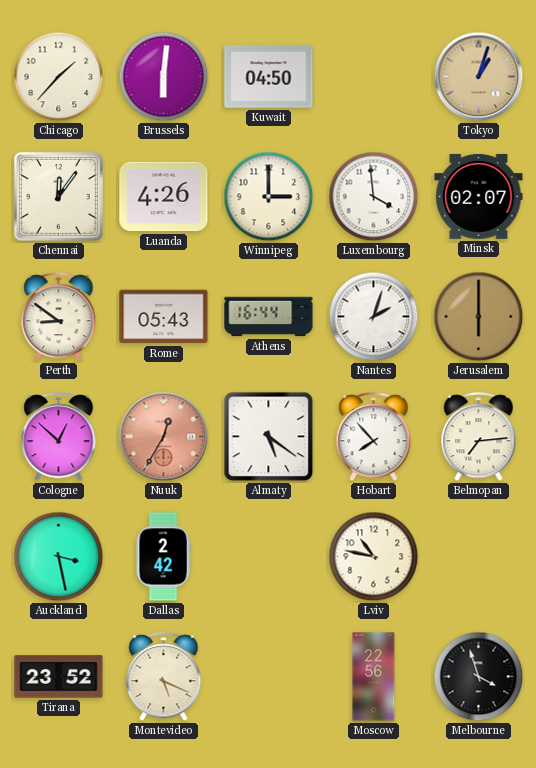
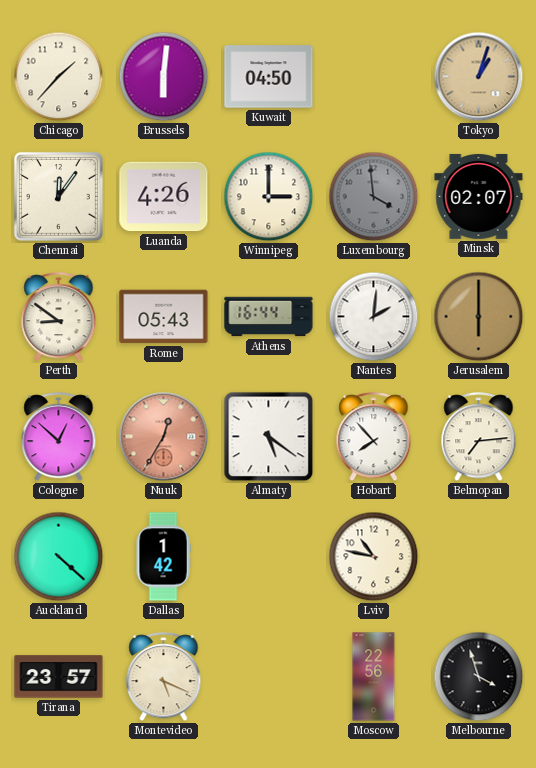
Luxembourg dial: white -> grey
Nantes: 2:03 -> 2:01
Auckland: 3:28 -> 4:22
Dallas: 2:42 -> 1:42
Tirana: 23:52 -> 23:57
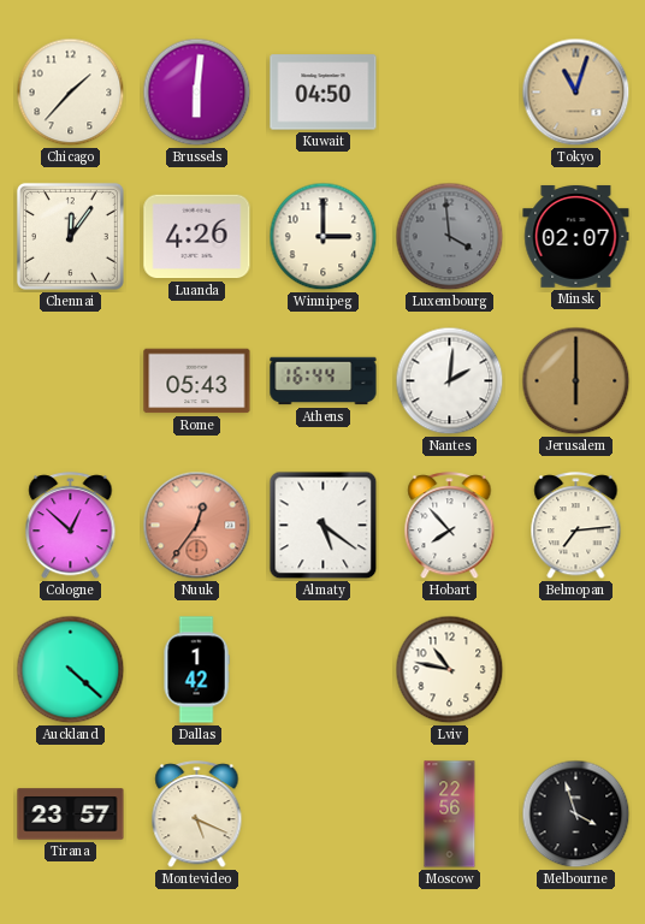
Tokyo: 1:03 -> 11:03
Perth: 8:51 -> none
Nuuk: 12:35 -> 12:36
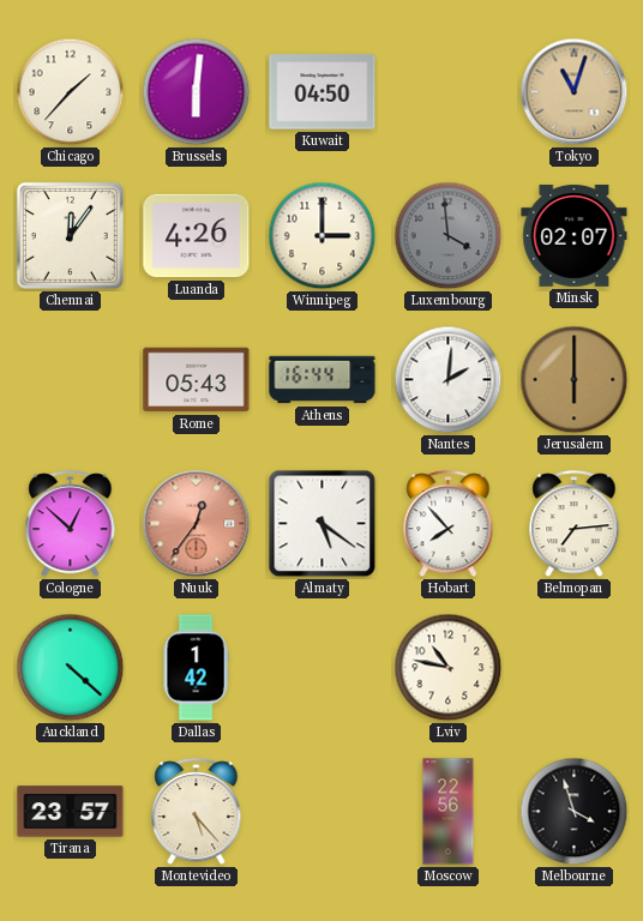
Montevideo: 5:19 -> 5:23
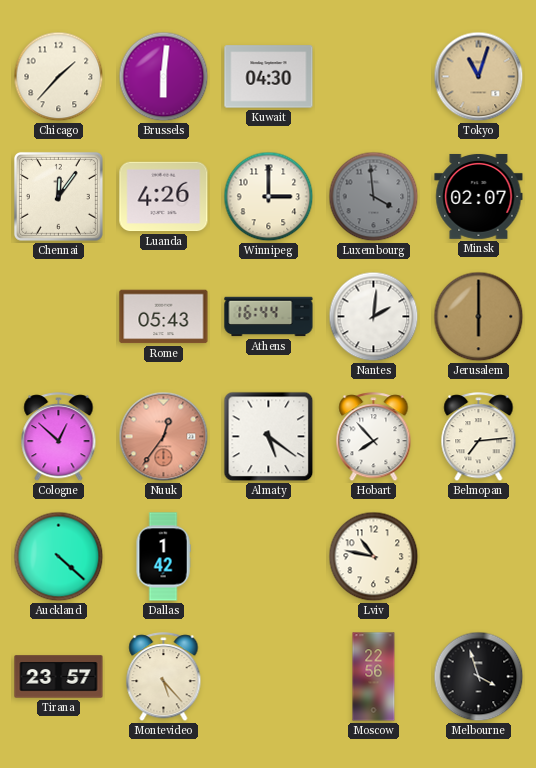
Kuwait: 04:50 -> 04:30
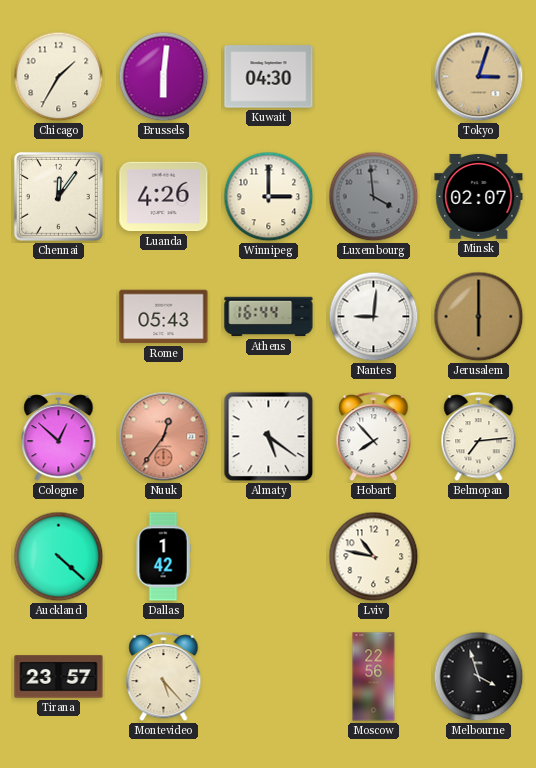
Chicago: 1:37 -> 1:35
Tokyo: 11:03 -> 3:03
Nantes: 2:01 -> 9:01
